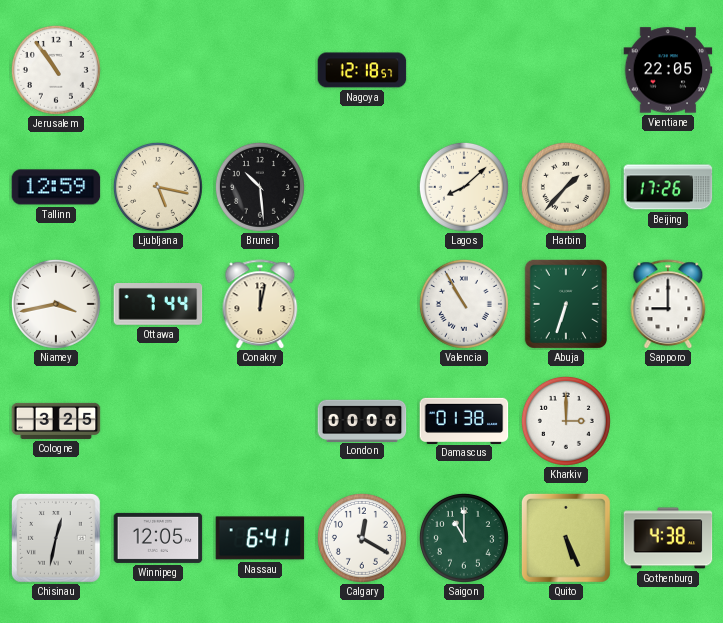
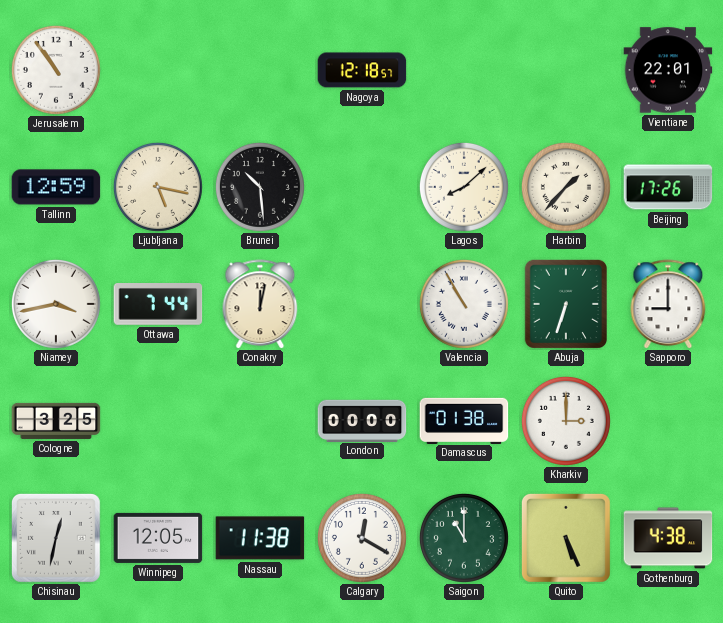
Vientiane: 22:05 -> 22:01
Nassau: 6:41 -> 11:38
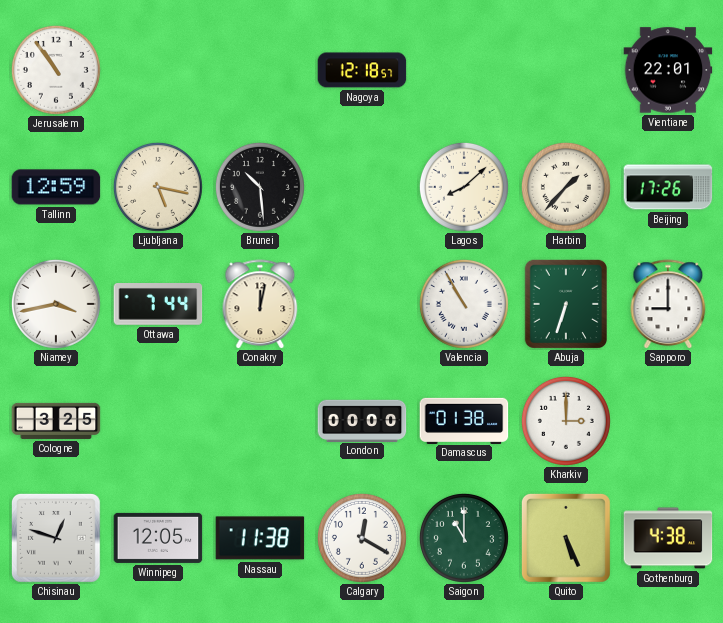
Chisinau: 12:32 -> 12:48
